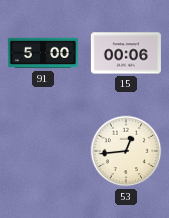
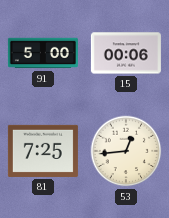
81: none -> 7:25
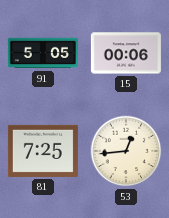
91: 5:00 -> 5:05
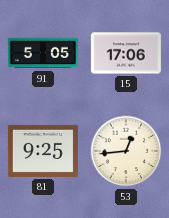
15: 00:06 -> 17:06
81: 7:25 -> 9:25
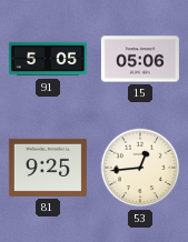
15: 17:06 -> 05:06
